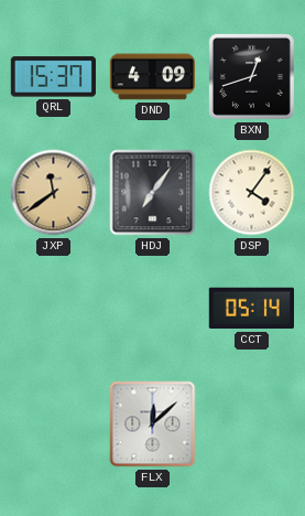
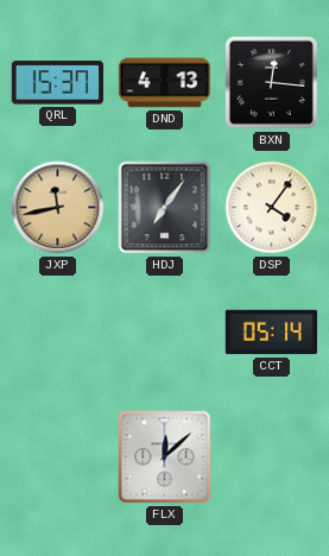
DND: 4:09 -> 4:13
BXN: 12:42 -> 12:16
JXP: 11:39 -> 11:43
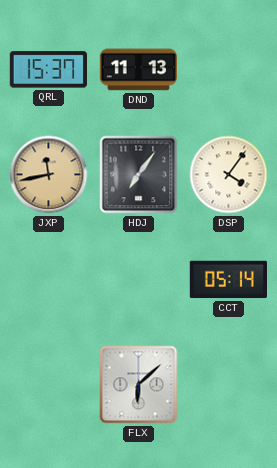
DND: 4:13 -> 11:13
BXN: 12:16 -> none
FLX: 12:08 -> 6:08
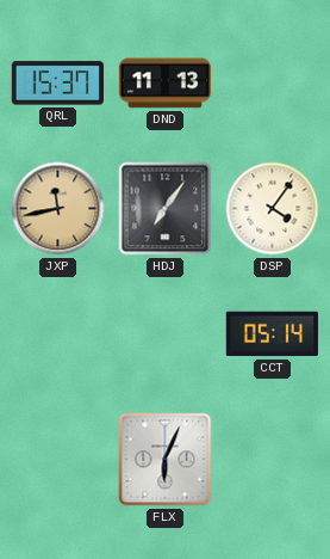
FLX: 6:08 -> 6:04
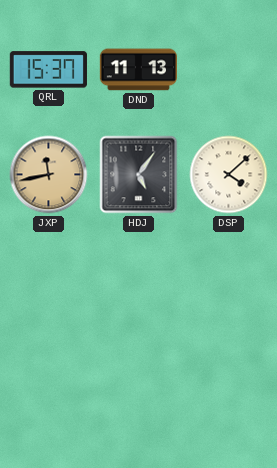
HDJ: 7:06 -> 5:06
DSP: 4:06 -> 4:08
CCT: 05:14 -> none
FLX: 6:04 -> none
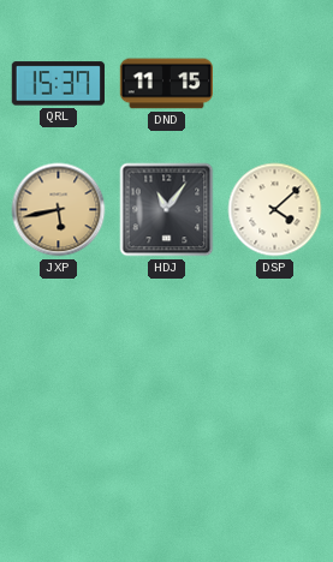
DND: 11:13 -> 11:15
JXP: 11:43 -> 5:43
HDJ: 5:06 -> 11:06
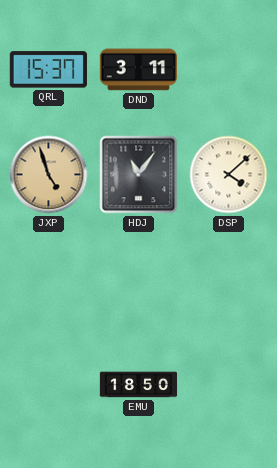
DND: 11:15 -> 3:11
JXP: 5:43 -> 4:57
EMU: none -> 18:50
